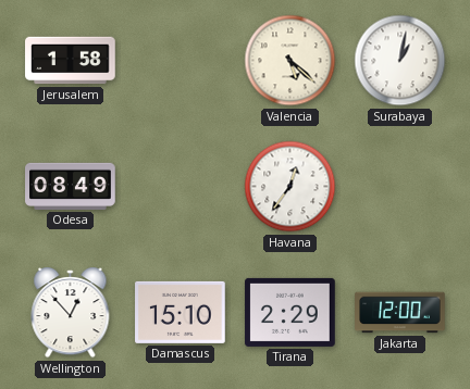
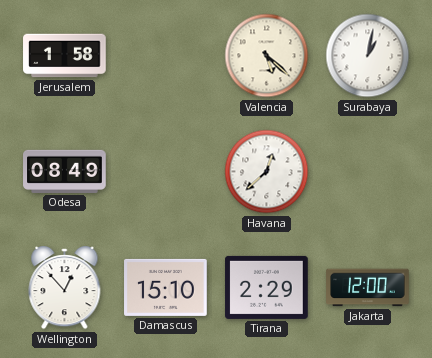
Havana: 12:36 -> 12:38
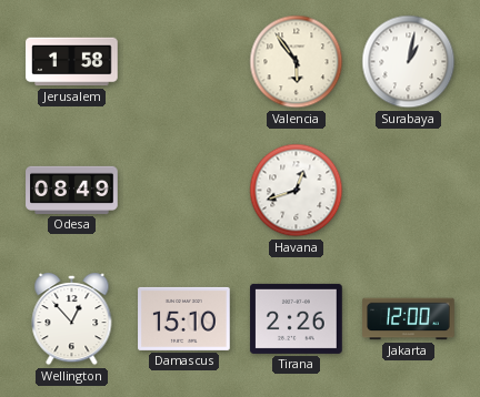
Valencia: 5:22 -> 5:54
Havana: 12:38 -> 12:42
Tirana: 2:29 -> 2:26
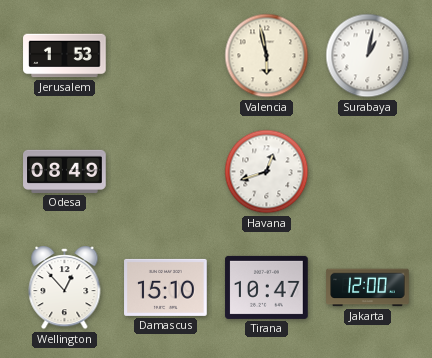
Jerusalem: 1:58 -> 1:53
Valencia: 5:54 -> 5:58
Tirana: 2:26 -> 10:47
